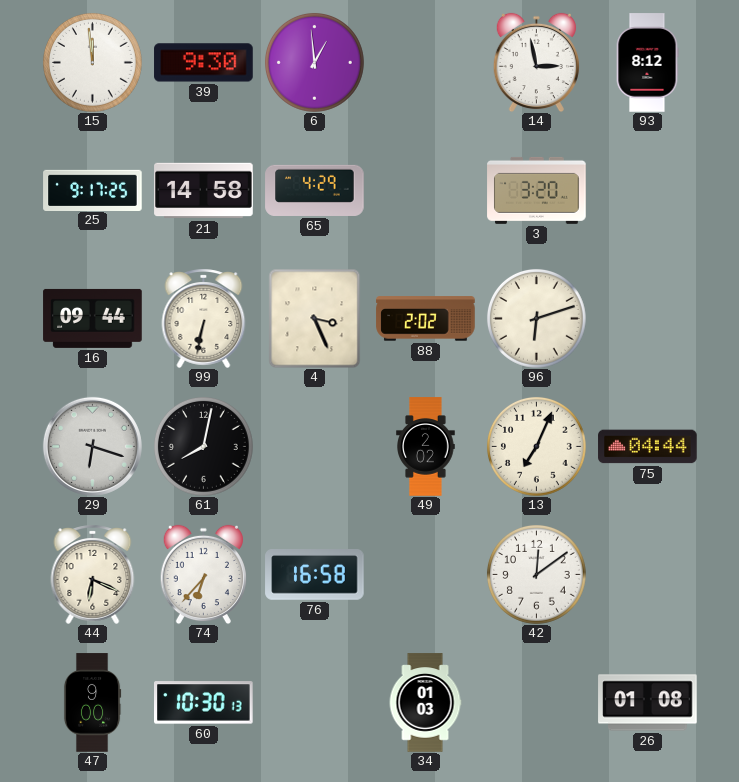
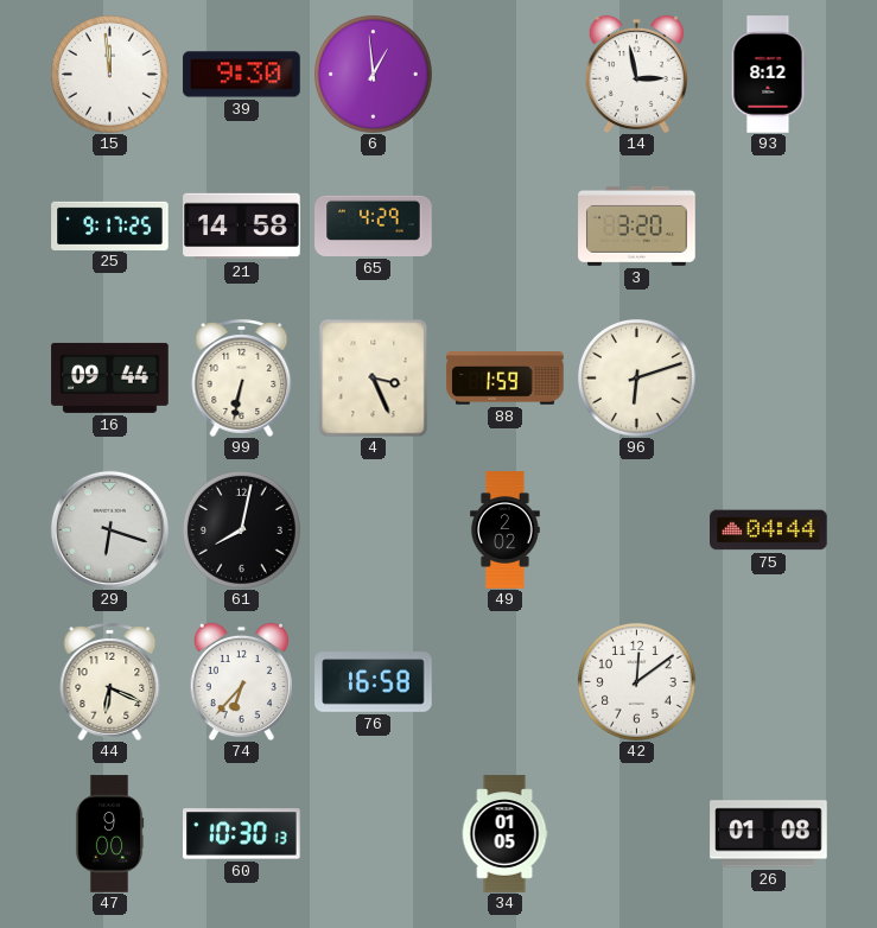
88: 2:02 -> 1:59
13: 7:04 -> none
34: 01:03 -> 01:05
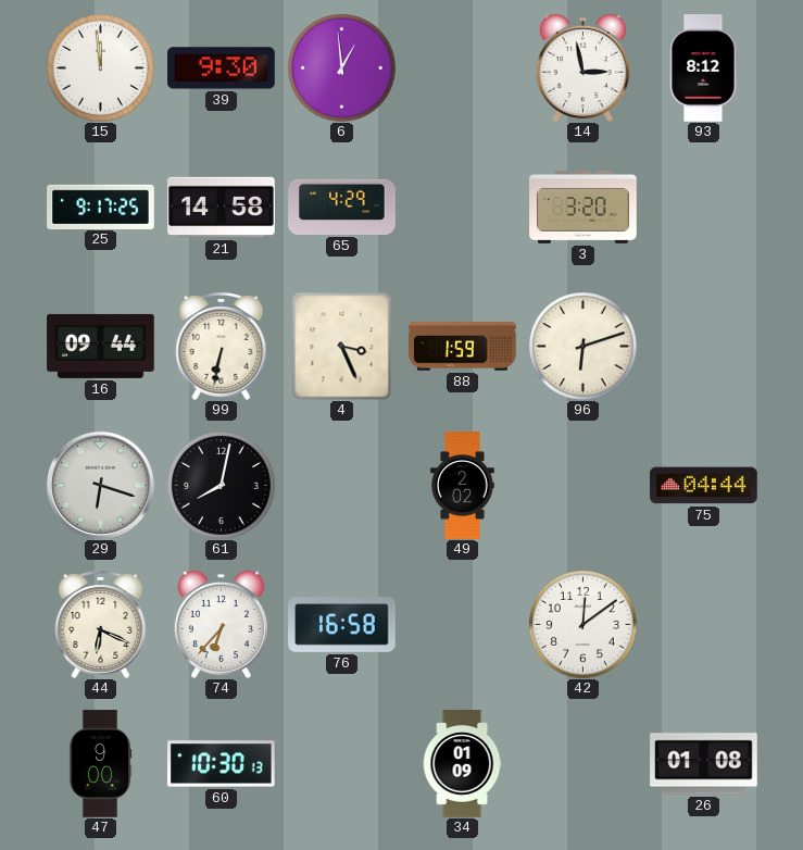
34: 01:05 -> 01:09
